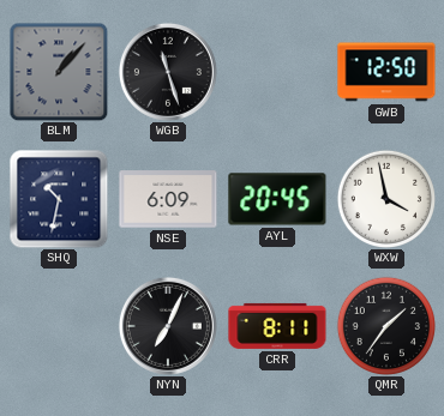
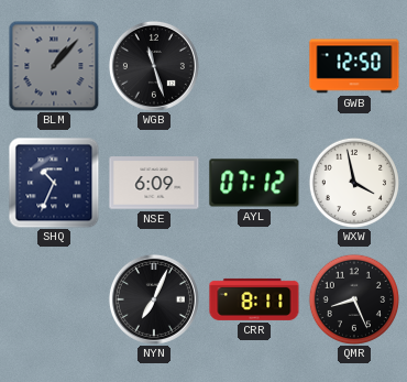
SHQ: 10:32 -> 10:34
AYL: 20:45 -> 07:12
QMR: 1:36 -> 8:26
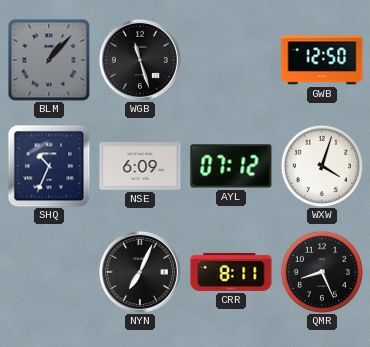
WXW: 3:58 -> 4:03
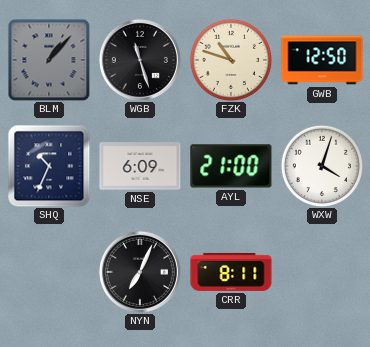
FZK: none -> 10:48
AYL: 07:12 -> 21:00
QMR: 8:26 -> none
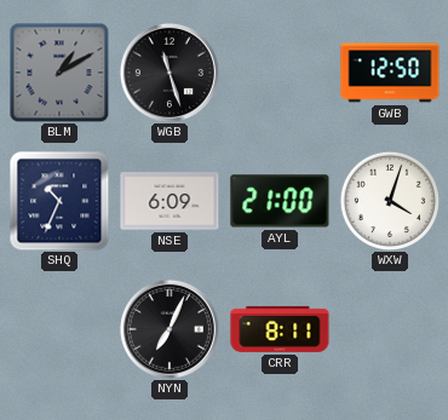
BLM: 1:07 -> 1:10
FZK: 10:48 -> none
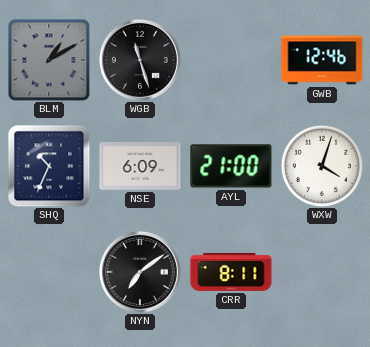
GWB: 12:50 -> 12:46
NYN: 7:04 -> 7:09
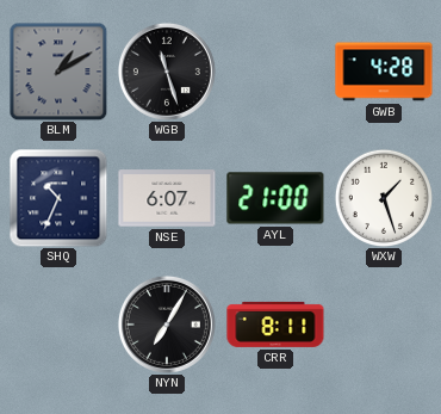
GWB: 12:46 -> 4:28
NSE: 6:09 -> 6:07
WXW: 4:03 -> 1:27
NYN: 7:09 -> 7:05
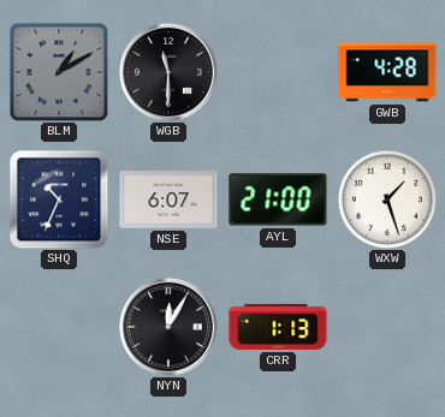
WGB: 11:27 -> 11:30
NYN: 7:05 -> 12:05
CRR: 8:11 -> 1:13
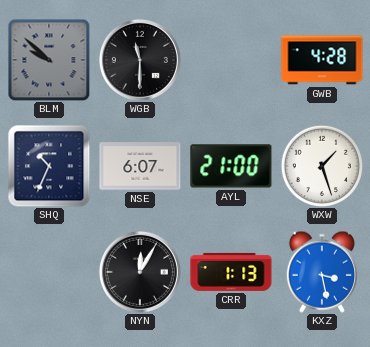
BLM: 1:10 -> 9:52
KXZ: none -> 3:28
